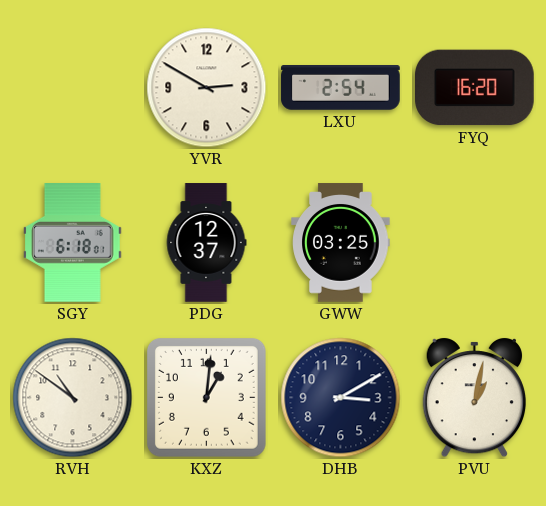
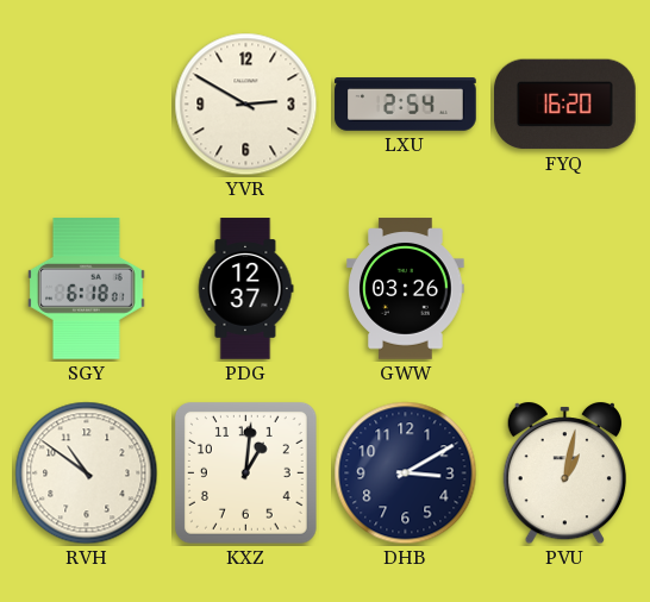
GWW: 03:25 -> 03:26
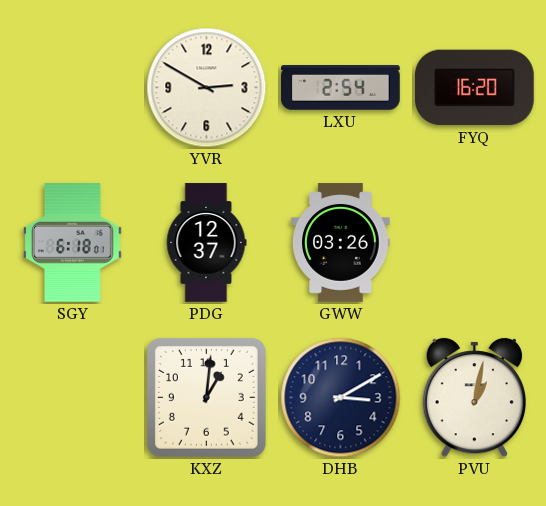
RVH: 10:51 -> none
